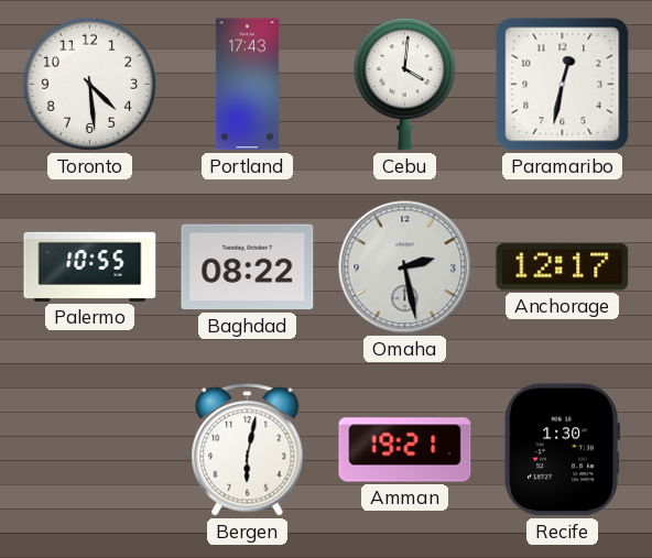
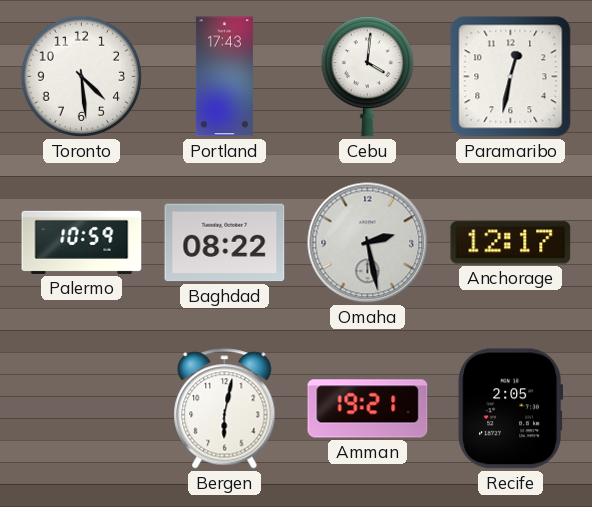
Palermo: 10:55 -> 10:59
Recife: 1:30 -> 2:05
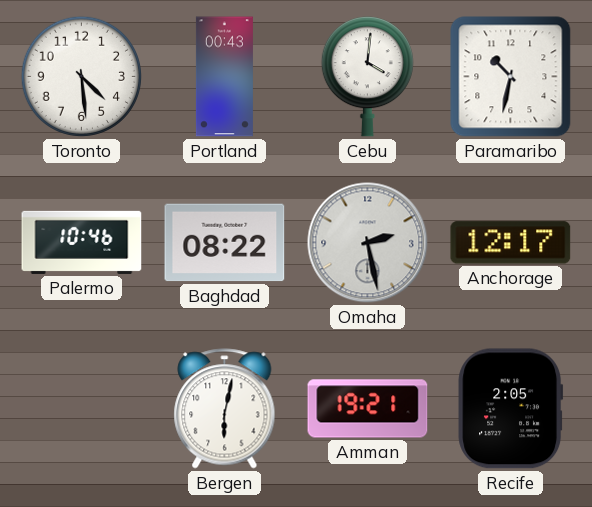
Portland: 17:43 -> 00:43
Paramaribo: 12:32 -> 10:32
Palermo: 10:59 -> 10:46
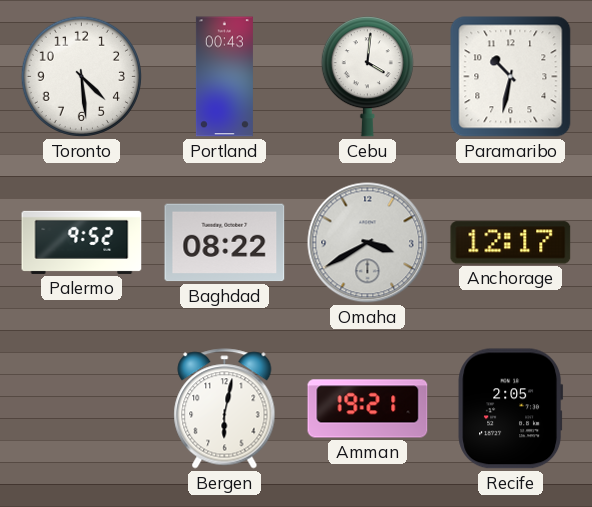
Palermo: 10:46 -> 9:52
Omaha: 2:28 -> 3:40
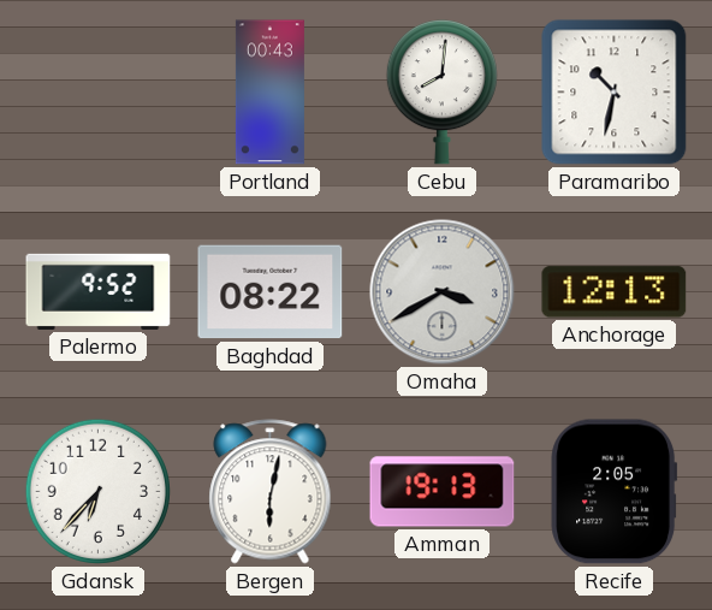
Toronto: 4:29 -> none
Cebu: 4:01 -> 8:01
Anchorage: 12:17 -> 12:13
Gdansk: none -> 6:37
Amman: 19:21 -> 19:13
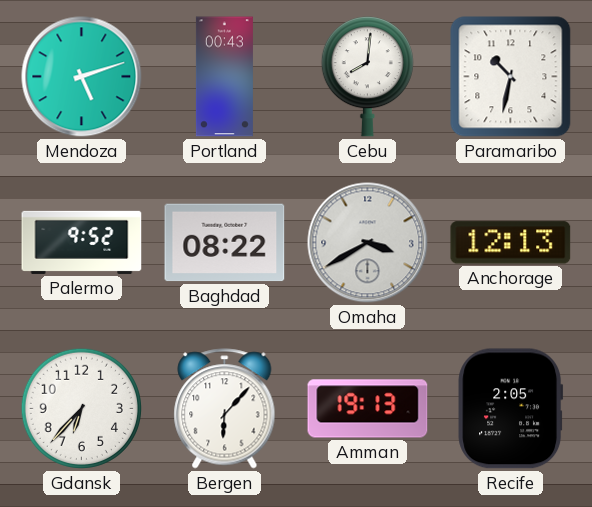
Mendoza: none -> 5:12
Bergen: 6:02 -> 6:07
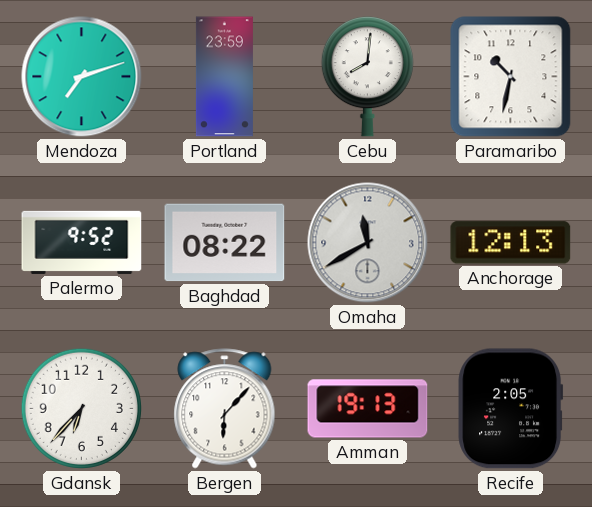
Mendoza: 5:12 -> 7:12
Portland: 00:43 -> 23:59
Omaha: 3:40 -> 11:40
